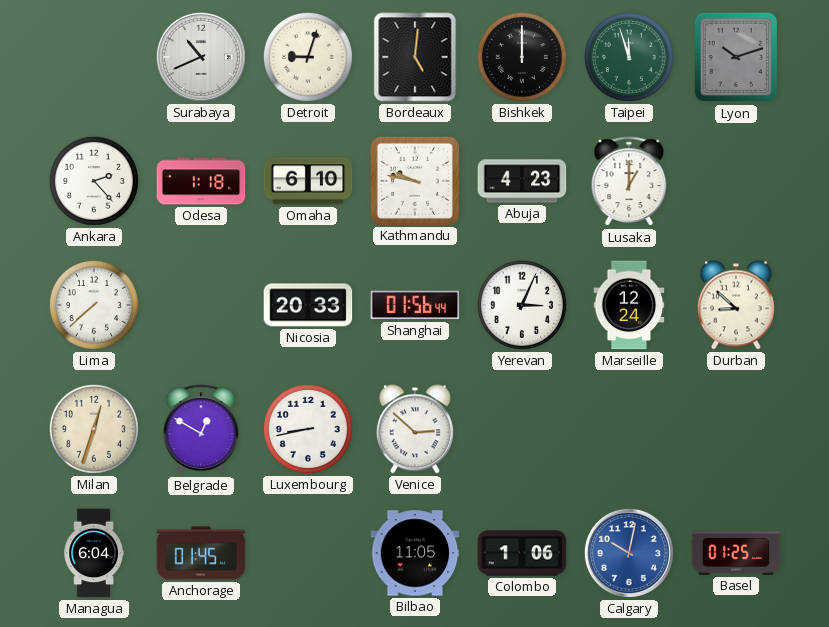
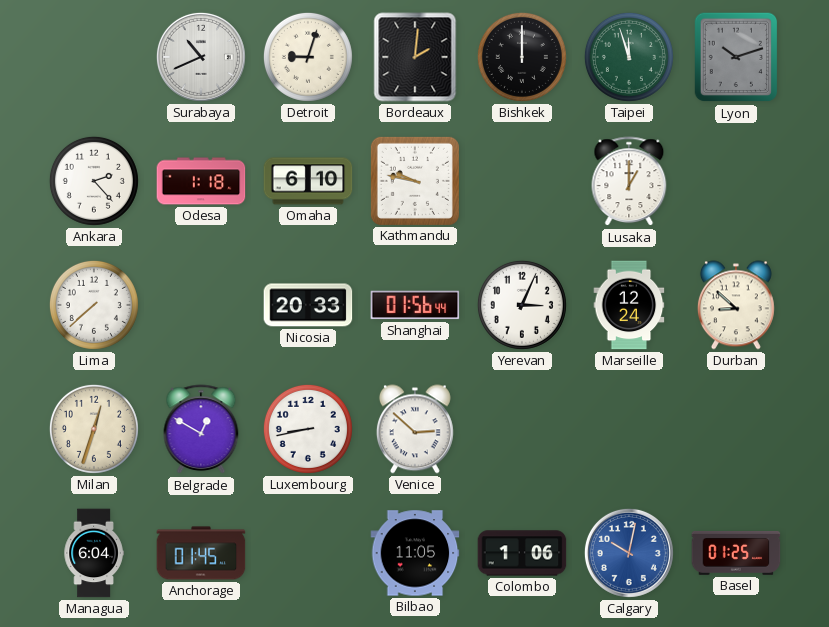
Bordeaux: 5:01 -> 2:01
Abuja: 4:23 -> none
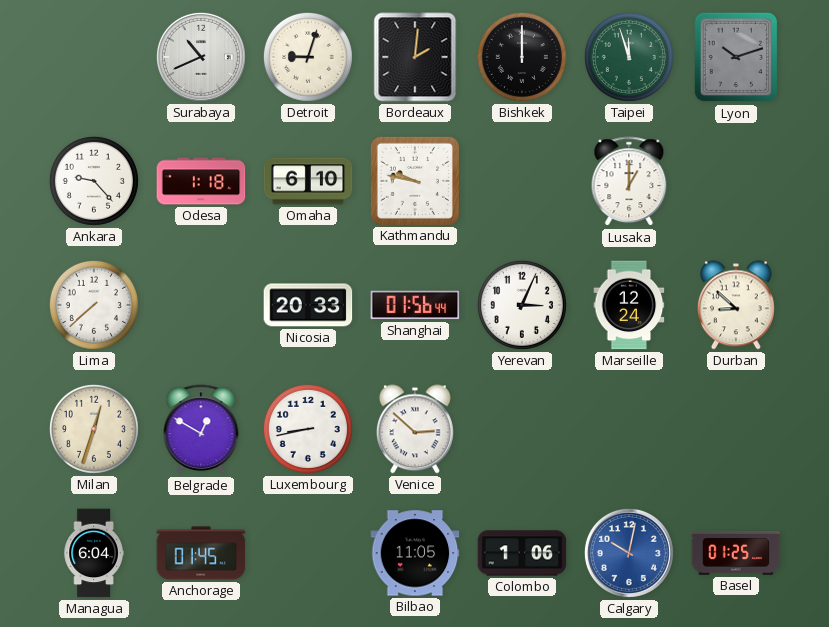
Ankara: 2:23 -> 9:23
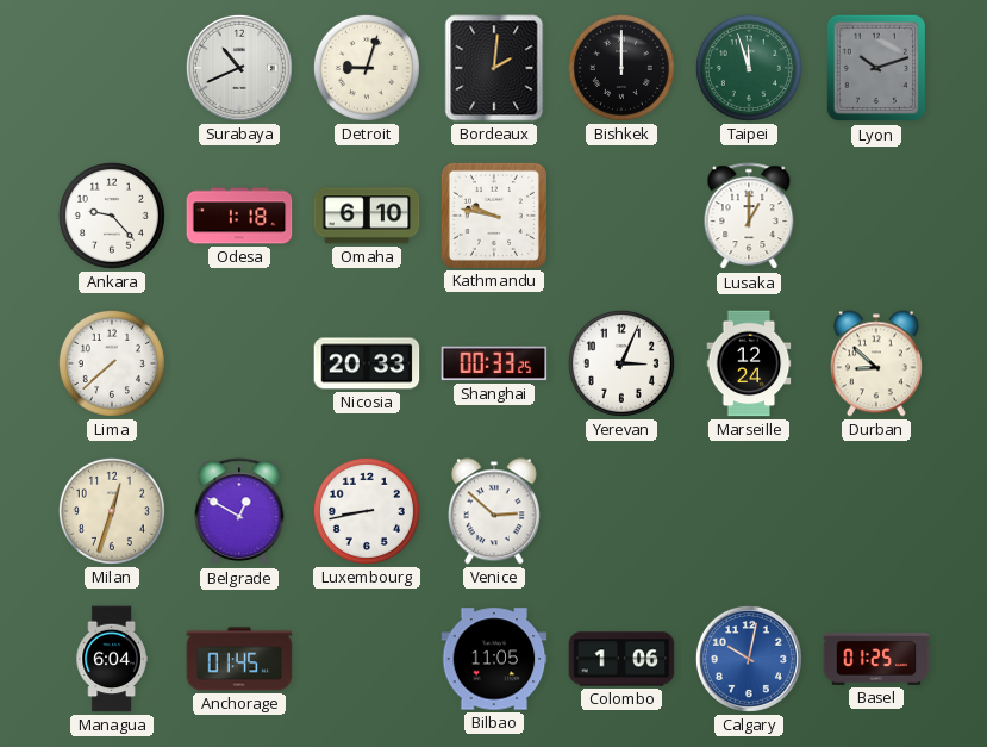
Shanghai: 01:56 -> 00:33
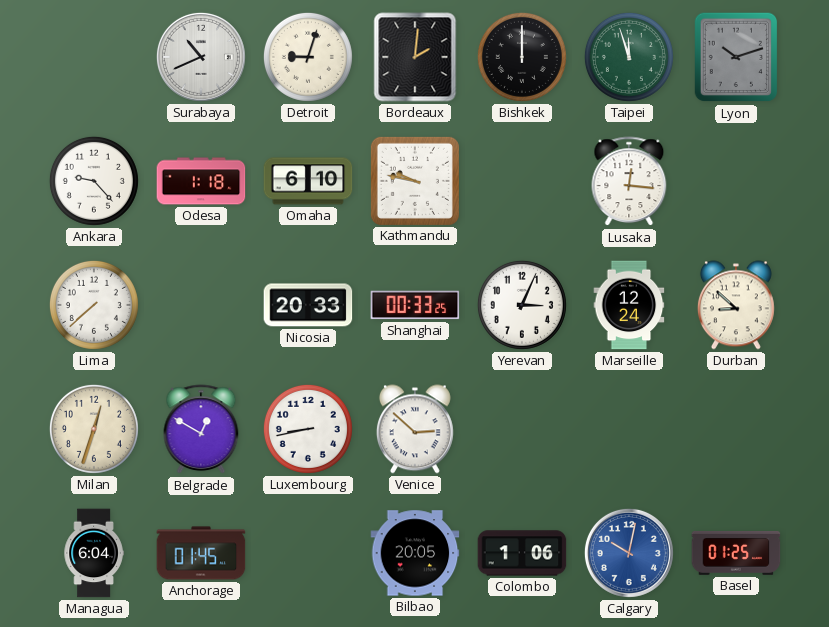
Lusaka: 1:00 -> 12:16
Bilbao: 11:05 -> 20:05
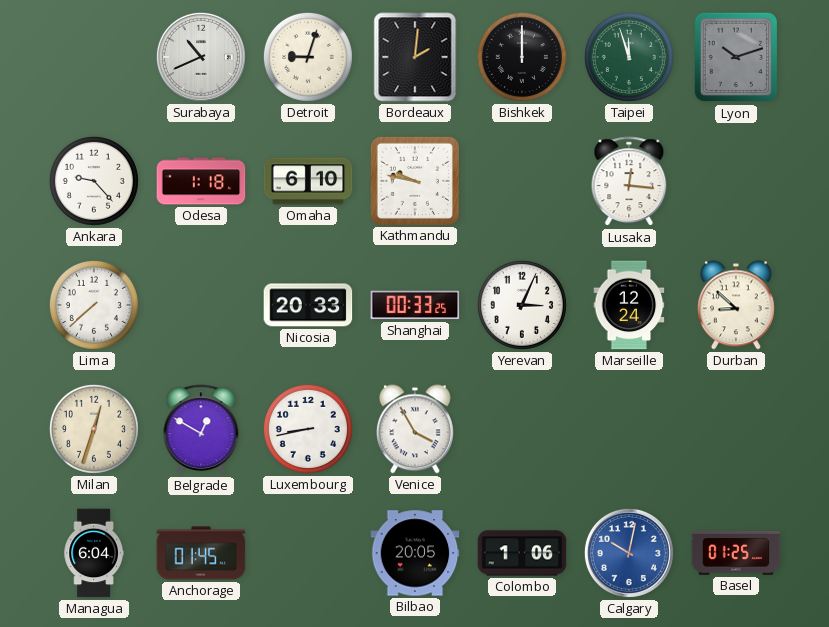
Venice: 2:52 -> 3:55
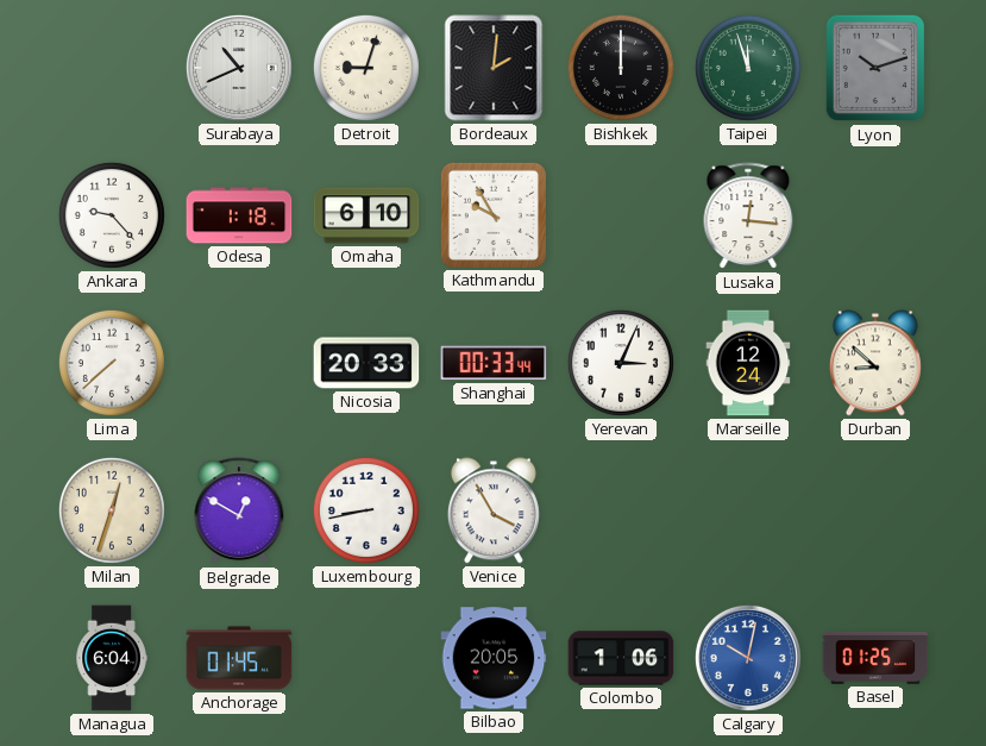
Kathmandu: 9:47 -> 9:55
Shanghai: 00:33:25 -> 00:33:44
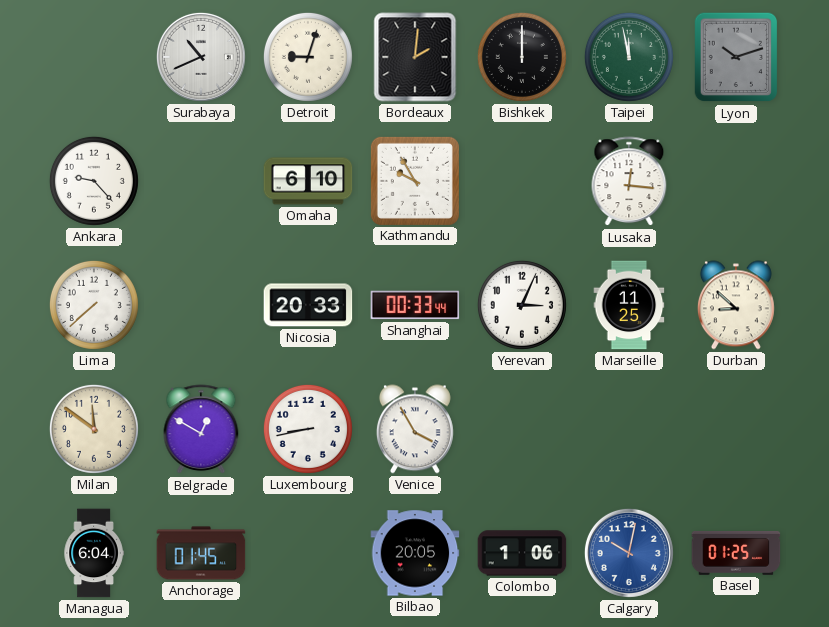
Taipei: 11:57 -> 11:58
Odesa: 1:18 -> none
Marseille: 12:24 -> 11:25
Milan: 12:33 -> 11:51
